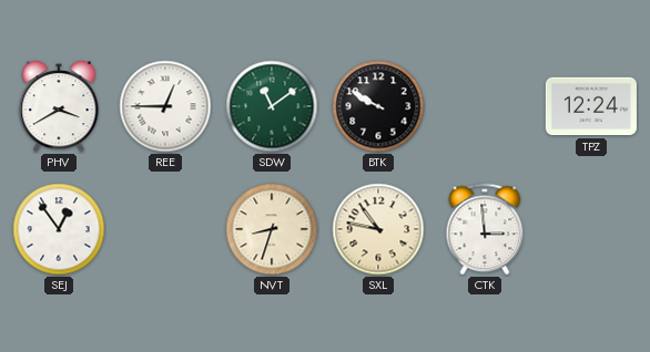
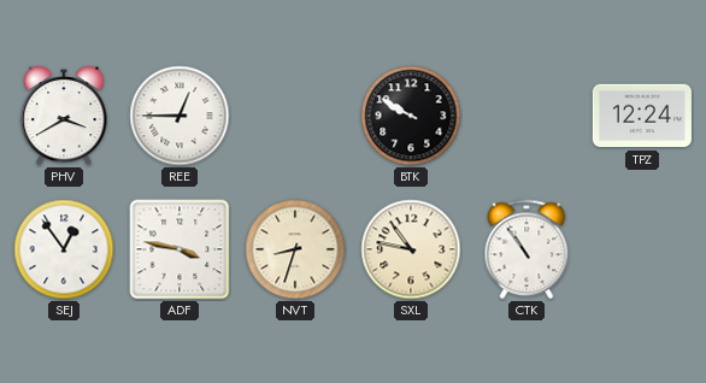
SDW: 11:09 -> none
ADF: none -> 3:47
CTK: 2:59 -> 10:54
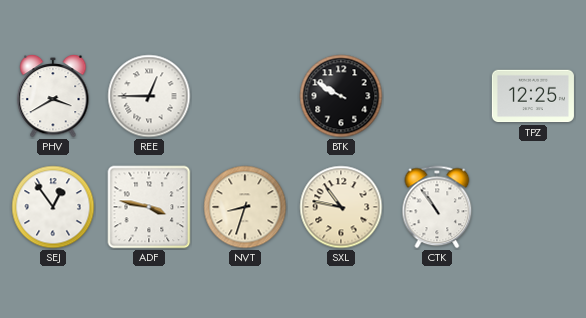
TPZ: 12:24 -> 12:25
